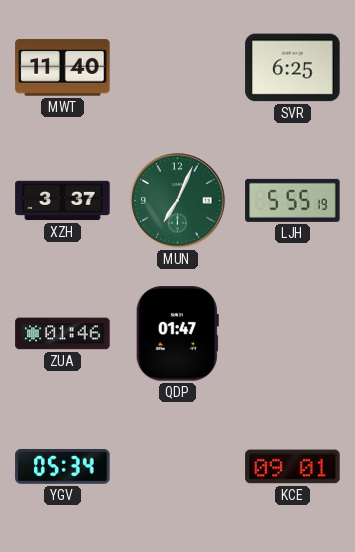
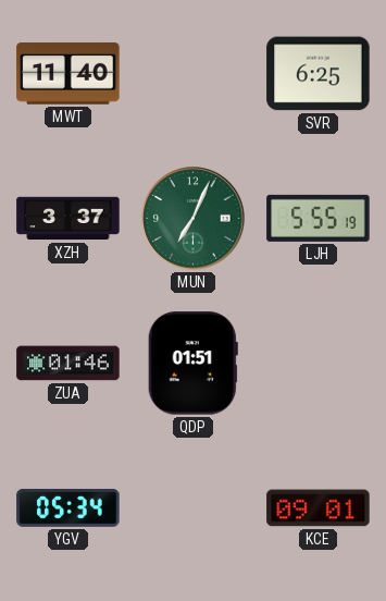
QDP: 01:47 -> 01:51
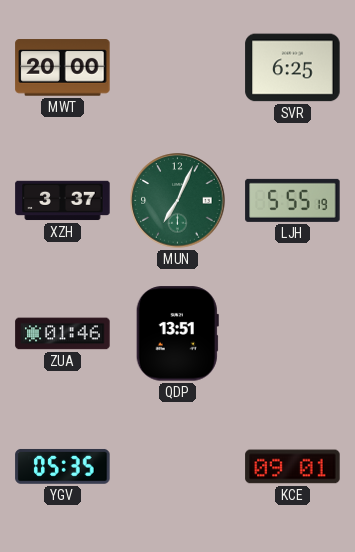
MWT: 11:40 -> 20:00
QDP: 01:51 -> 13:51
YGV: 05:34 -> 05:35
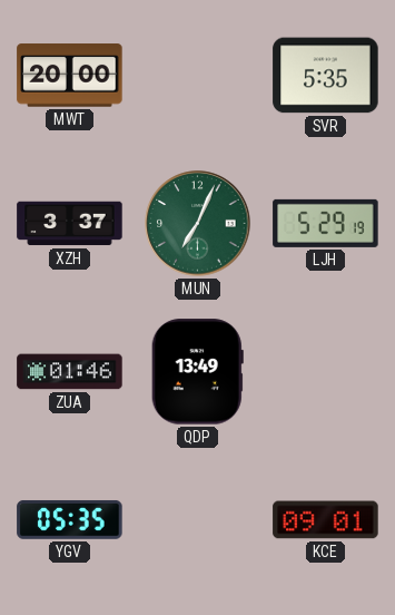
SVR: 6:25 -> 5:35
LJH: 5:55 -> 5:29
QDP: 13:51 -> 13:49
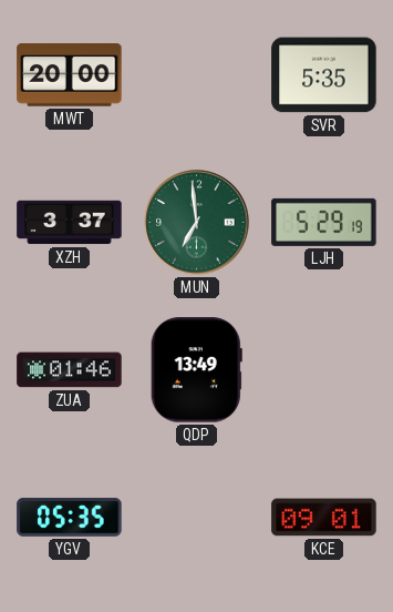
MUN: 7:04 -> 6:59
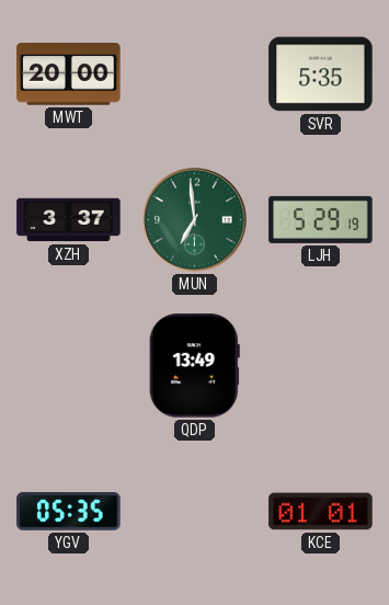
ZUA: 01:46 -> none
KCE: 09:01 -> 01:01
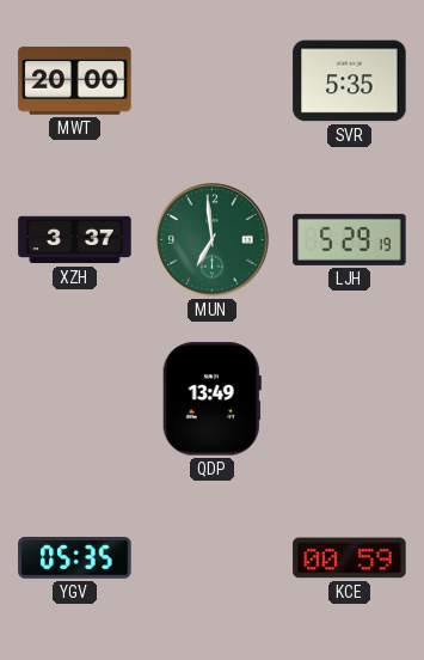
KCE: 01:01 -> 00:59
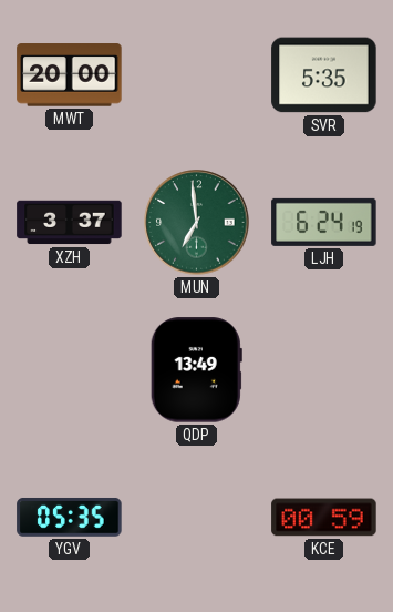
LJH: 5:29 -> 6:24
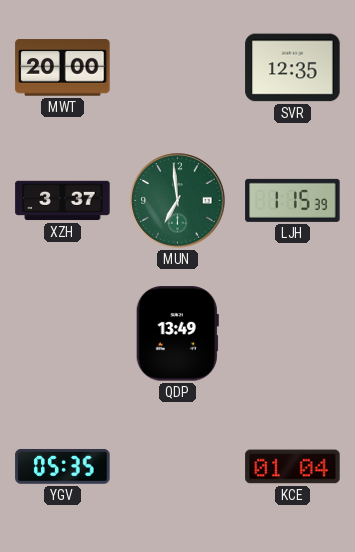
SVR: 5:35 -> 12:35
LJH: 6:24 -> 1:15
KCE: 00:59 -> 01:04
